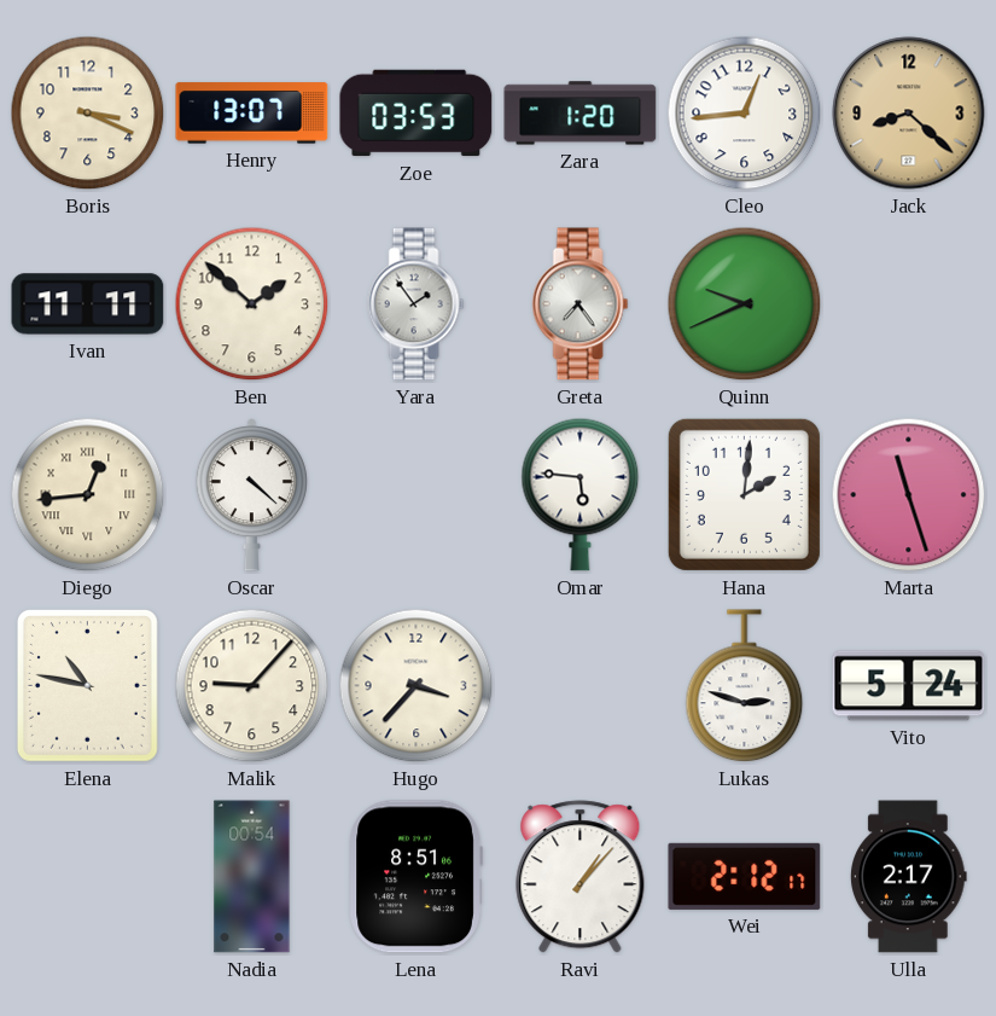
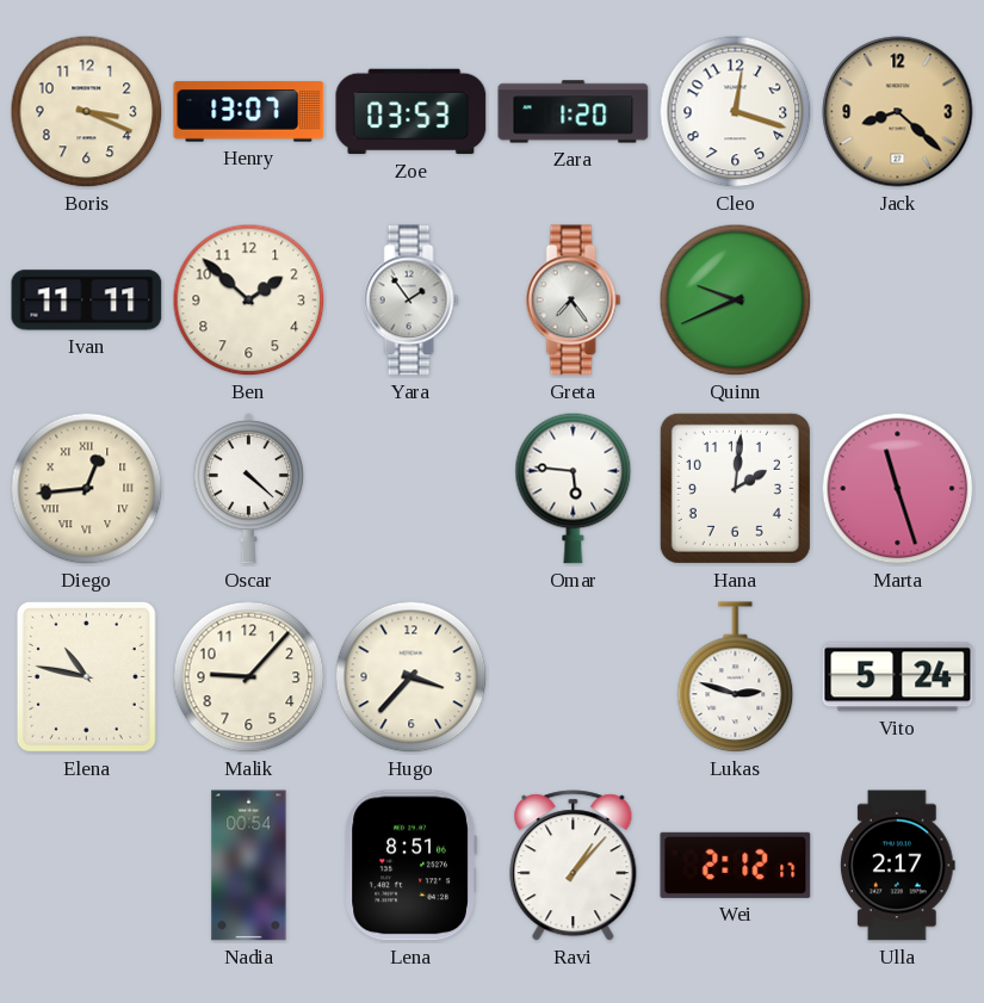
Cleo: 12:44 -> 12:18
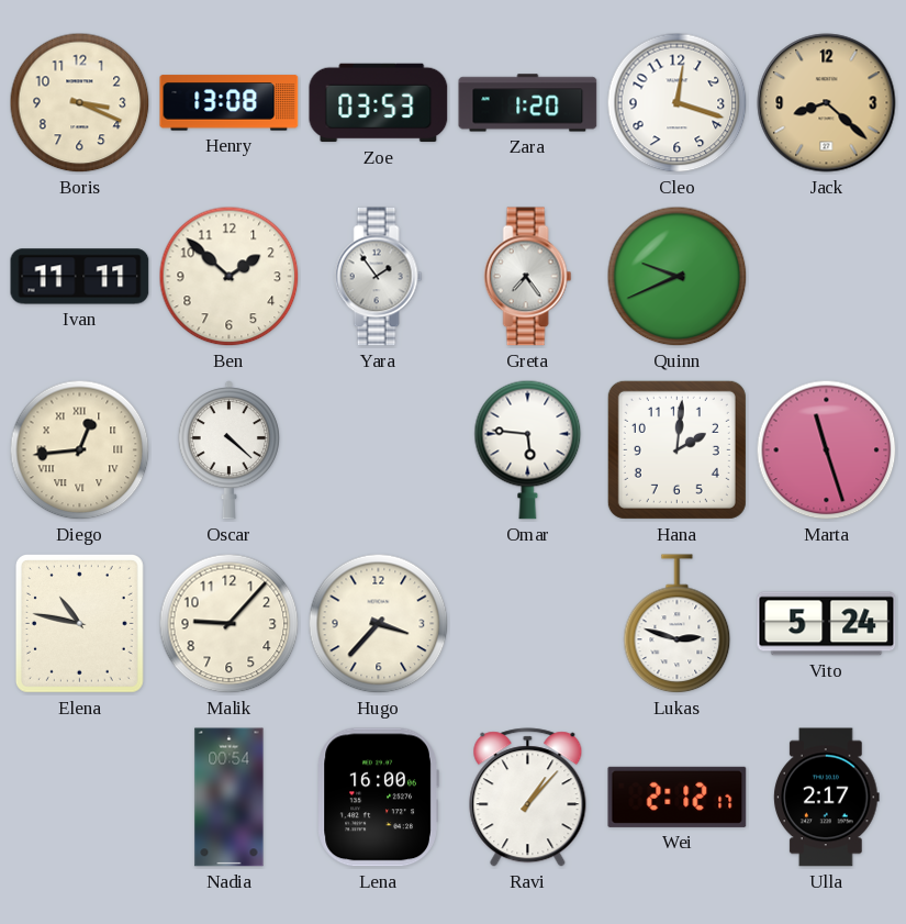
Henry: 13:07 -> 13:08
Lena: 8:51 -> 16:00
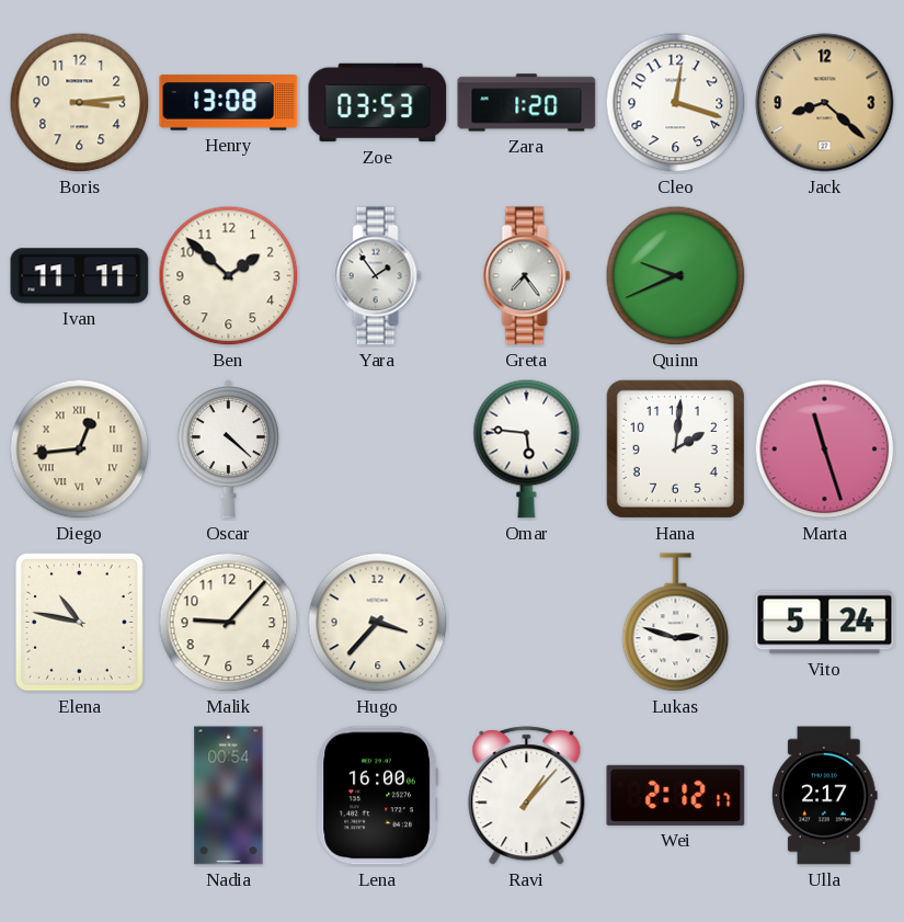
Boris: 3:19 -> 3:14
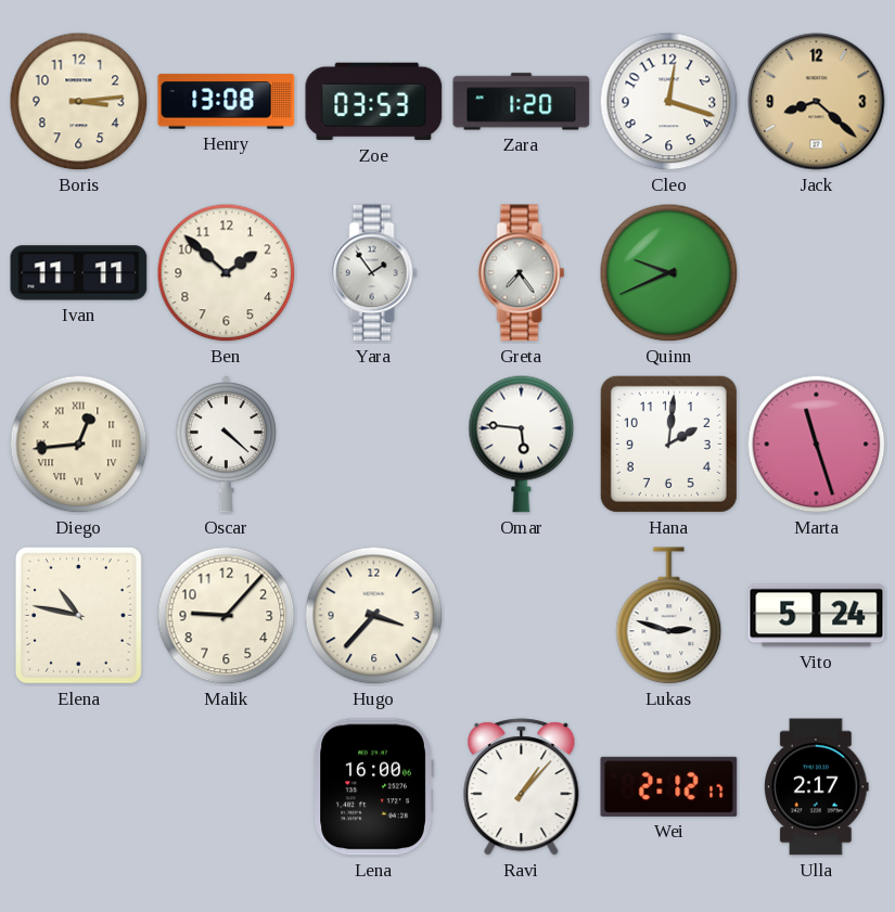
Nadia: 00:54 -> none
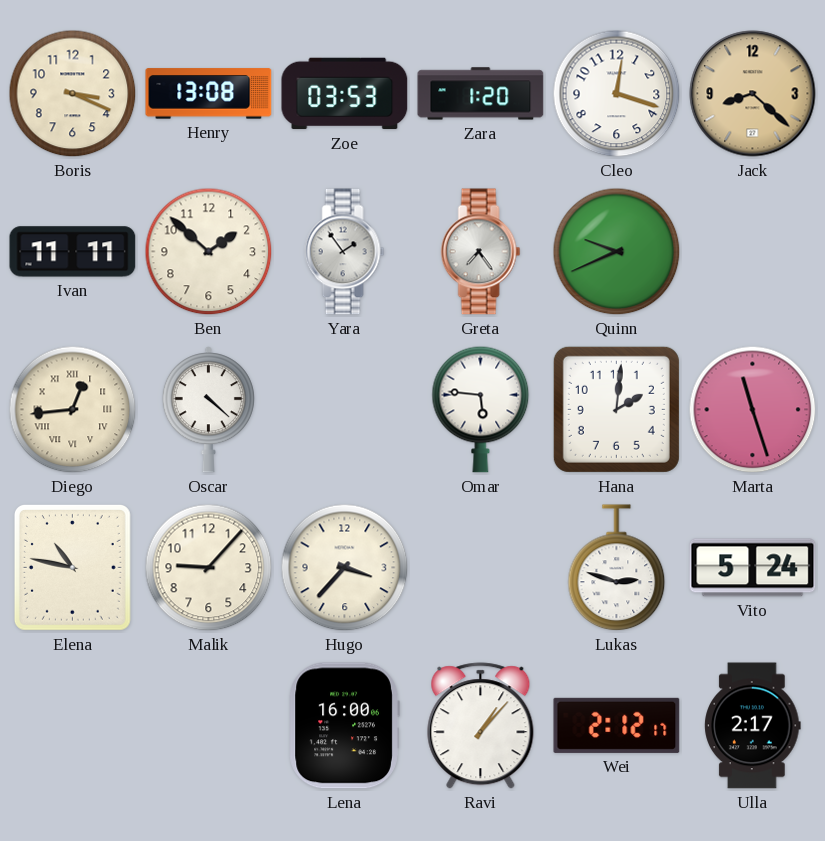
Boris: 3:14 -> 3:19
